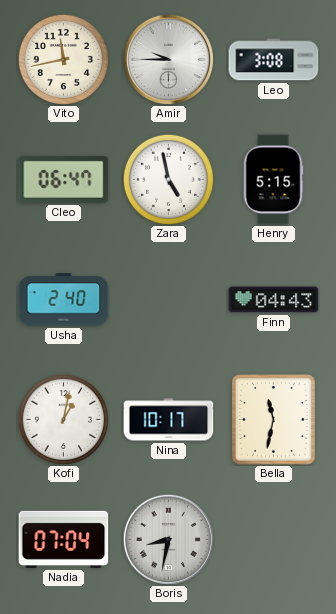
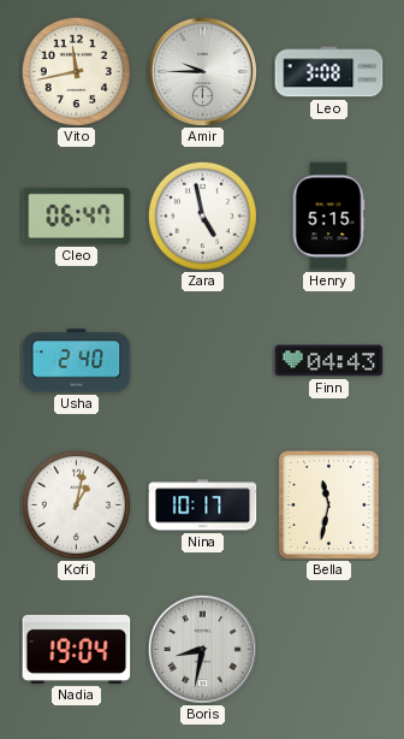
Nadia: 07:04 -> 19:04
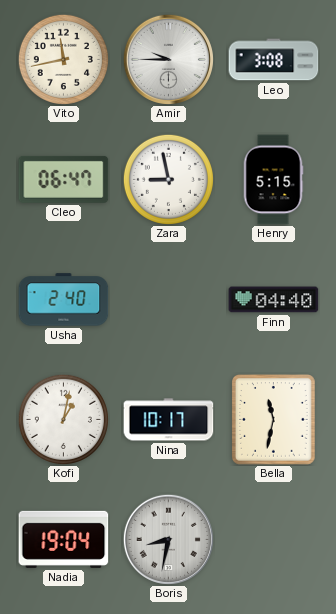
Zara: 4:58 -> 8:58
Finn: 04:43 -> 04:40
